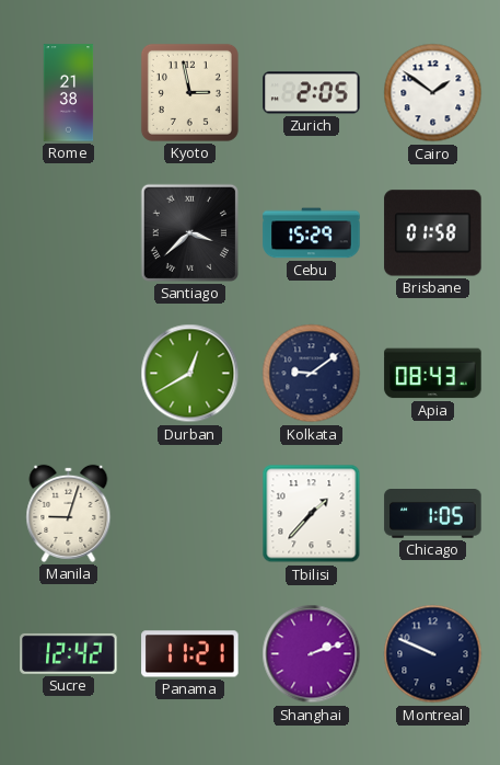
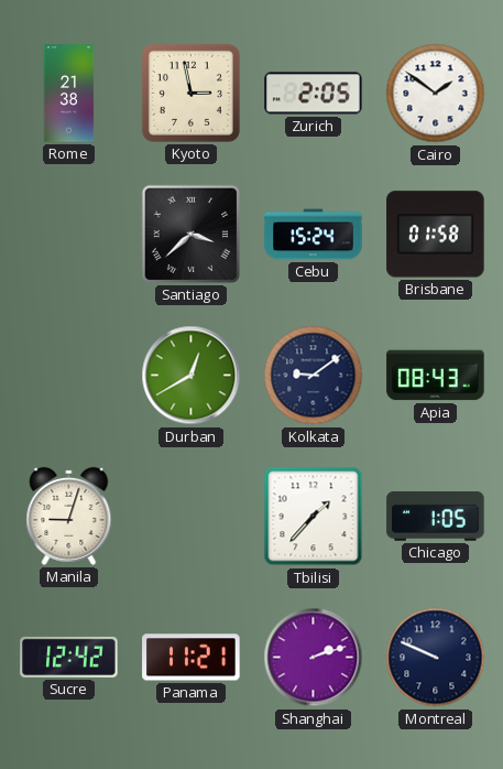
Cebu: 15:29 -> 15:24
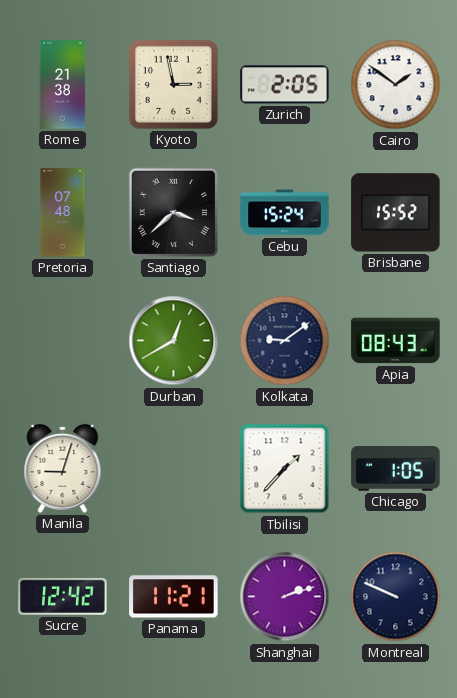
Pretoria: none -> 07:48
Brisbane: 01:58 -> 15:52
